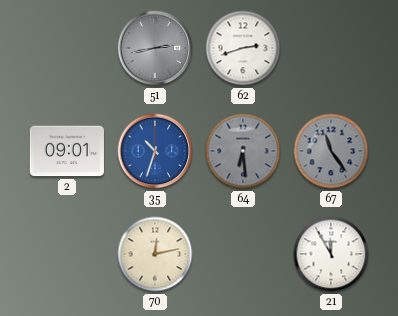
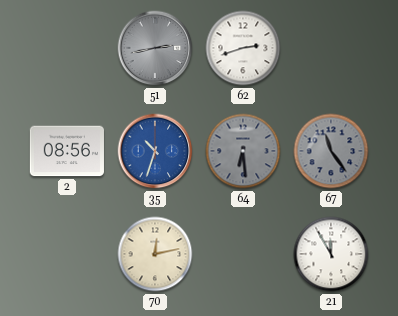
2: 09:01 -> 08:56
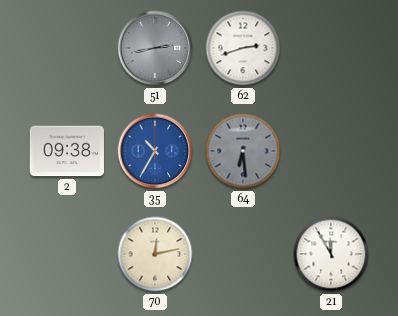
2: 08:56 -> 09:38
35: 10:33 -> 10:35
67: 11:24 -> none
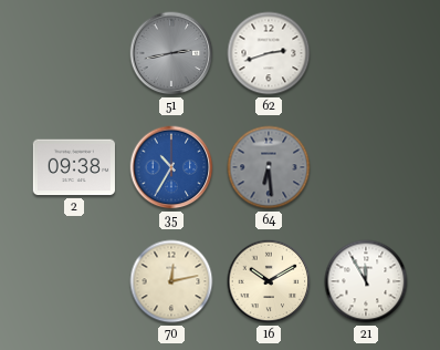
16: none -> 10:10
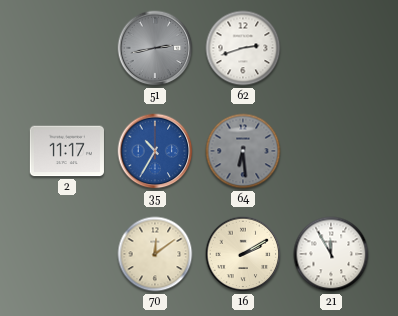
2: 09:38 -> 11:17
70: 12:13 -> 12:09
16: 10:10 -> 2:10
